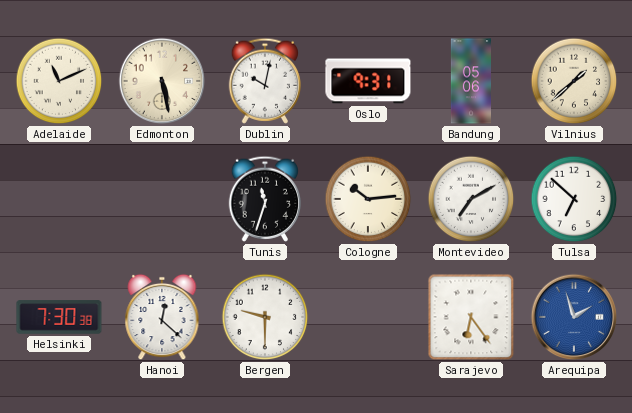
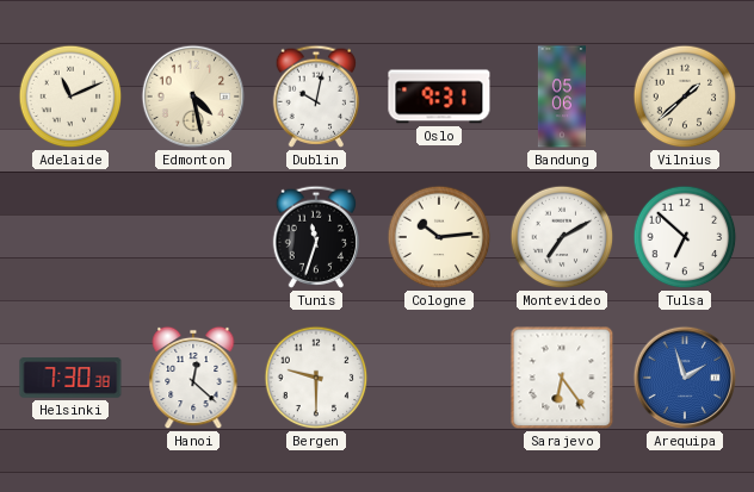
Edmonton: 5:28 -> 4:28
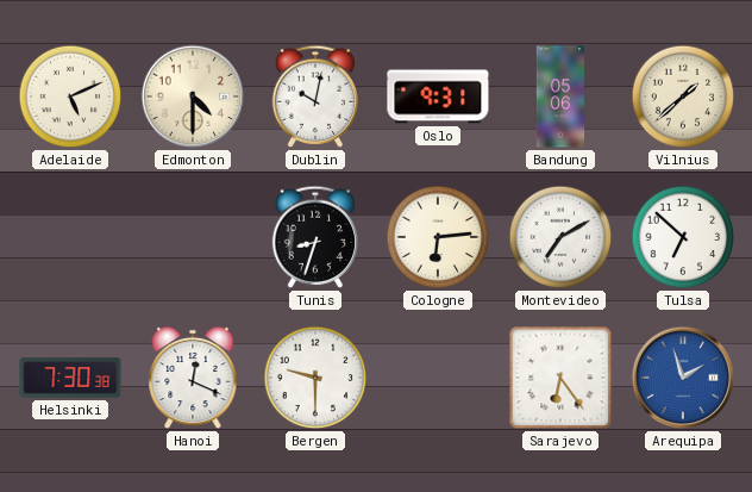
Adelaide: 11:11 -> 5:11
Edmonton: 4:28 -> 4:30
Tunis: 11:33 -> 8:33
Cologne: 10:14 -> 6:14
Hanoi: 12:22 -> 12:19
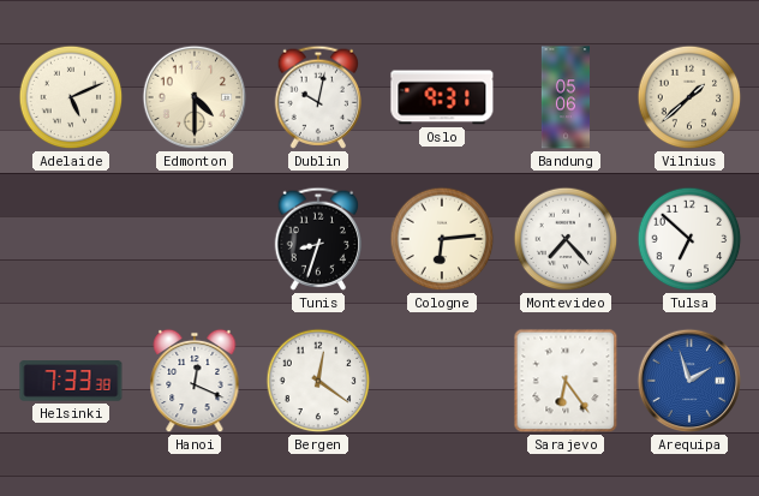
Montevideo: 7:10 -> 7:23
Helsinki: 7:30 -> 7:33
Bergen: 9:30 -> 12:21
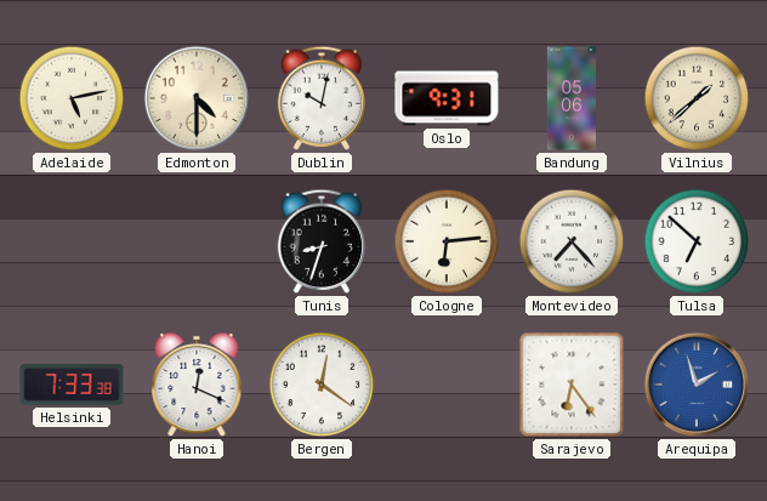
Adelaide: 5:11 -> 5:13
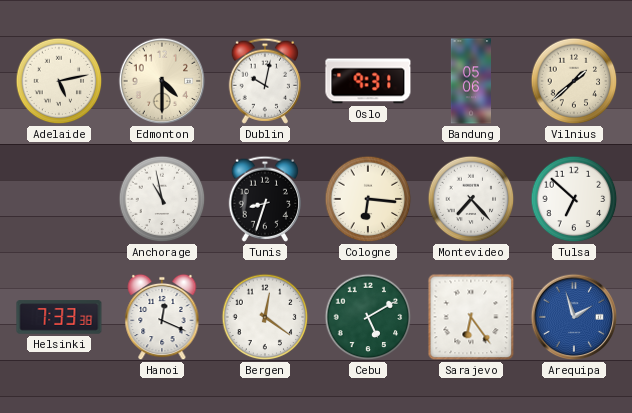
Anchorage: none -> 10:58
Cologne: 6:14 -> 6:16
Cebu: none -> 5:10
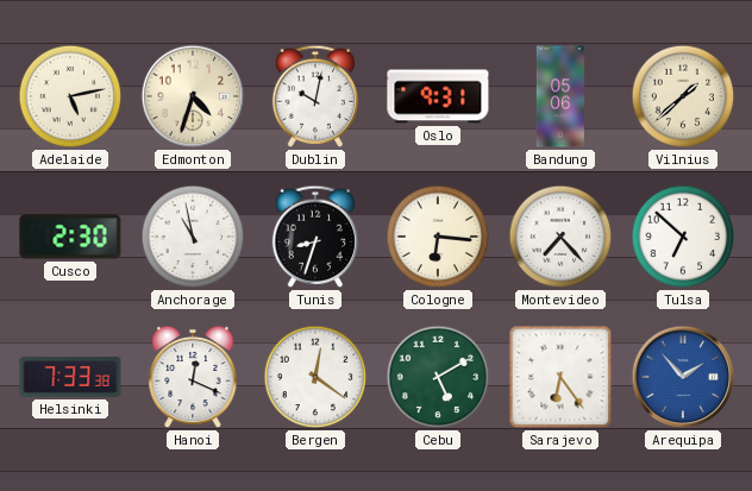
Edmonton: 4:30 -> 4:33
Cusco: none -> 2:30
Arequipa: 1:57 -> 1:53
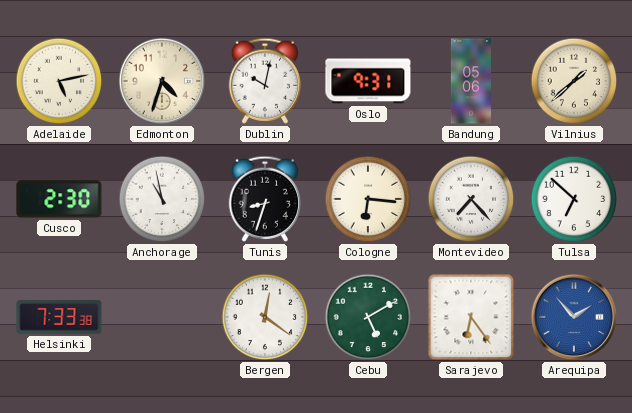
Hanoi: 12:19 -> none
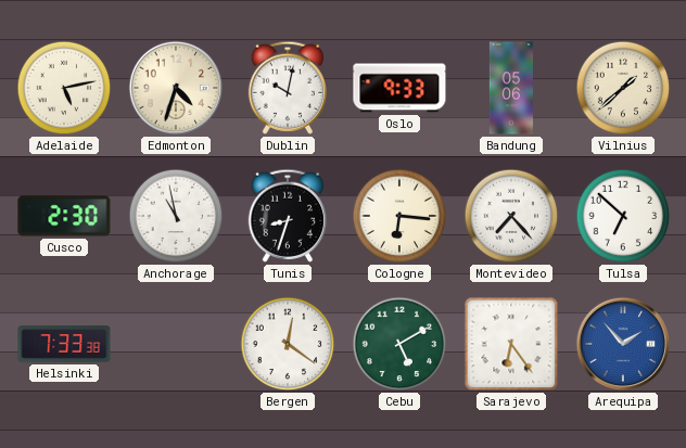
Oslo: 9:31 -> 9:33
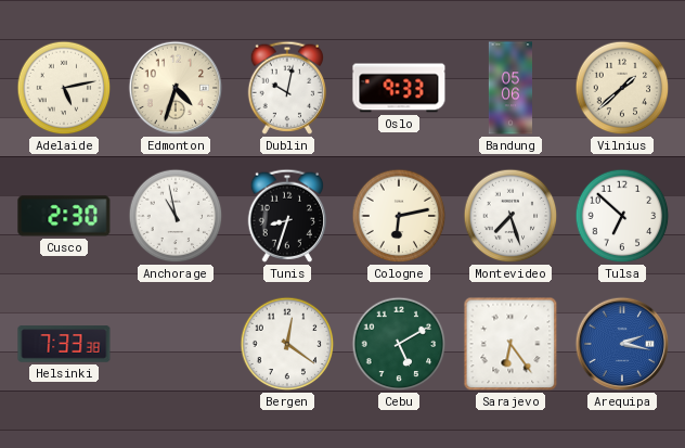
Cologne: 6:16 -> 6:13
Montevideo: 7:23 -> 7:27
Arequipa: 1:53 -> 2:17
